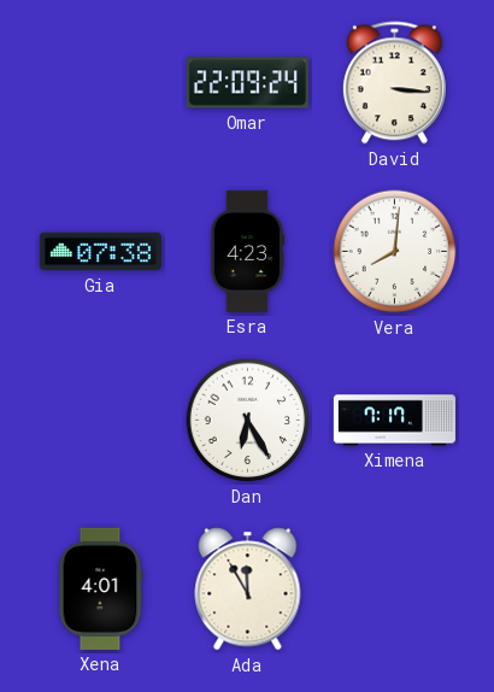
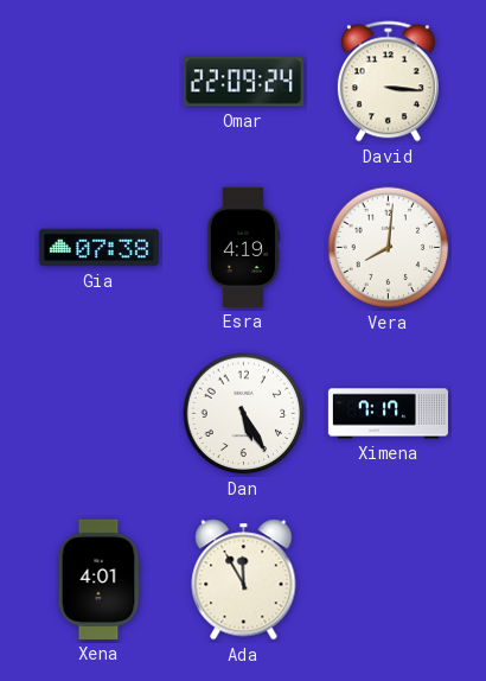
Esra: 4:23 -> 4:19
Dan: 6:25 -> 5:25
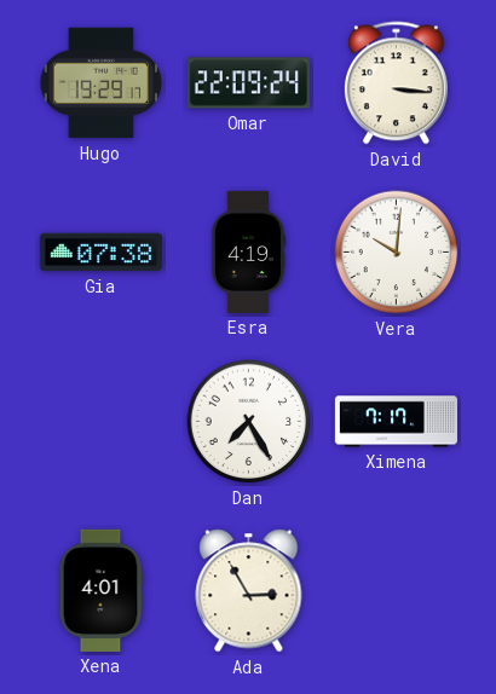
Hugo: none -> 19:29
Vera: 8:01 -> 10:01
Dan: 5:25 -> 7:25
Ada: 11:55 -> 2:55
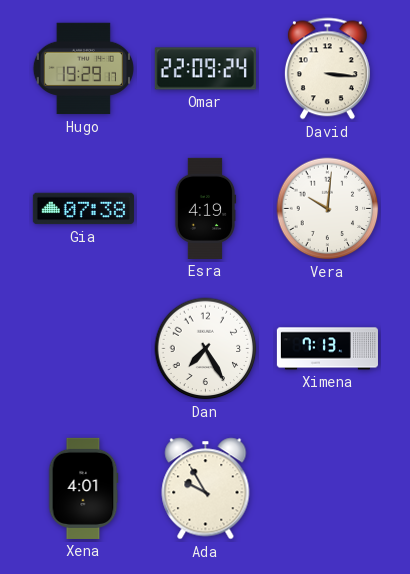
Ximena: 7:17 -> 7:13
Ada: 2:55 -> 9:55
